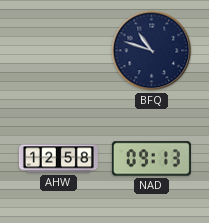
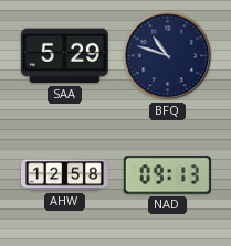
SAA: none -> 5:29
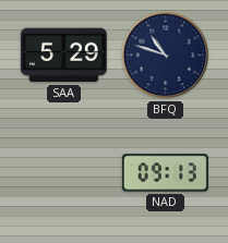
AHW: 12:58 -> none
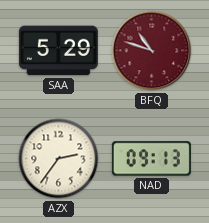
BFQ dial: navy -> burgundy
AZX: none -> 2:36
